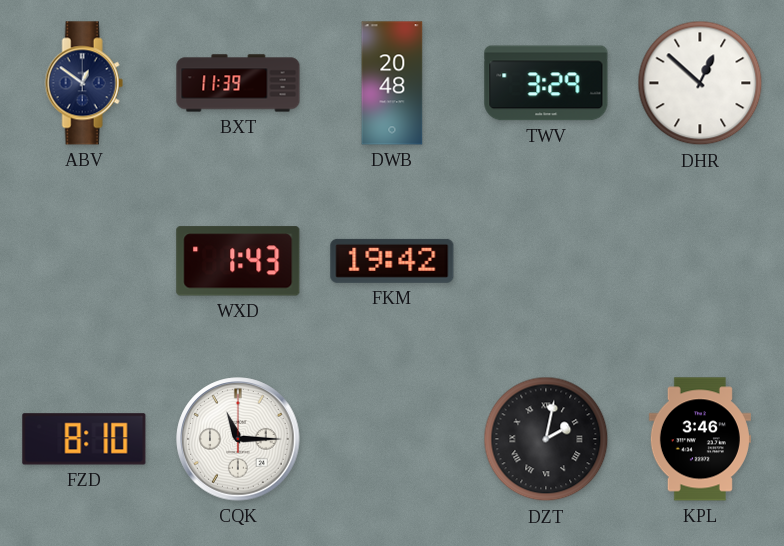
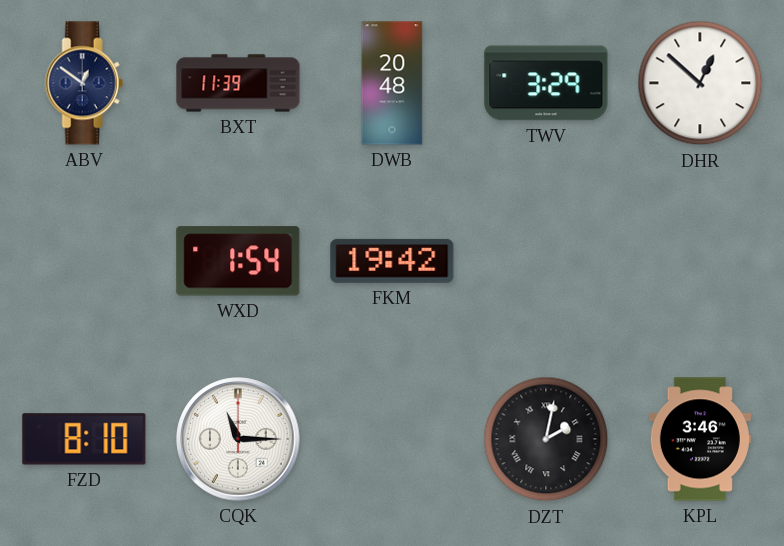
WXD: 1:43 -> 1:54
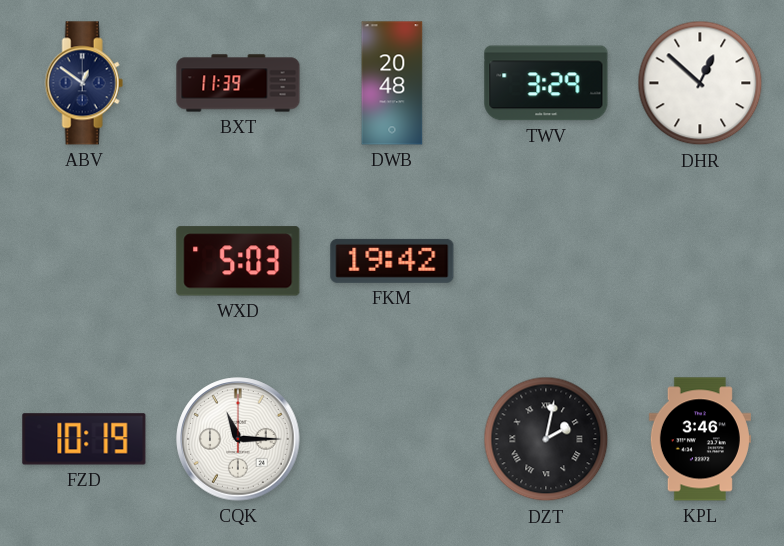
WXD: 1:54 -> 5:03
FZD: 8:10 -> 10:19
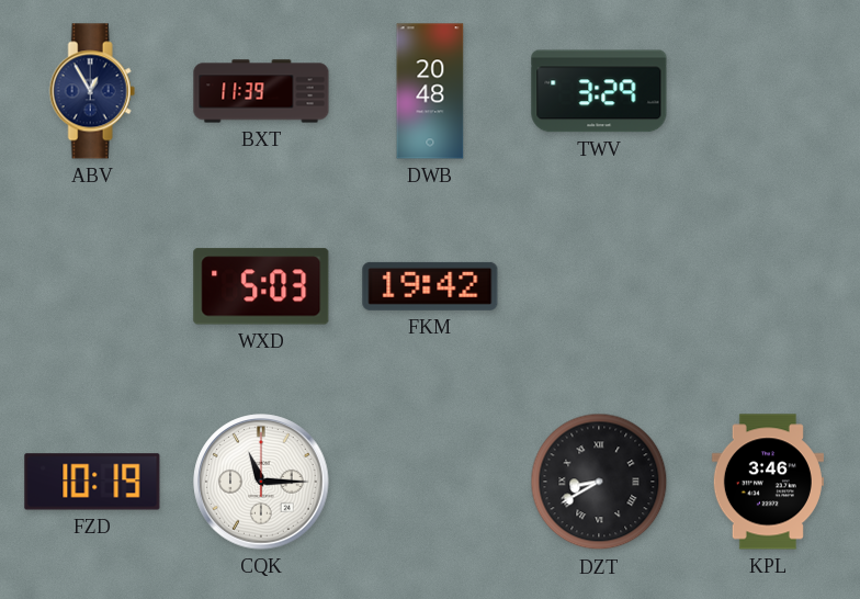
ABV: 12:51 -> 12:55
DHR: 12:52 -> none
DZT: 2:02 -> 8:40
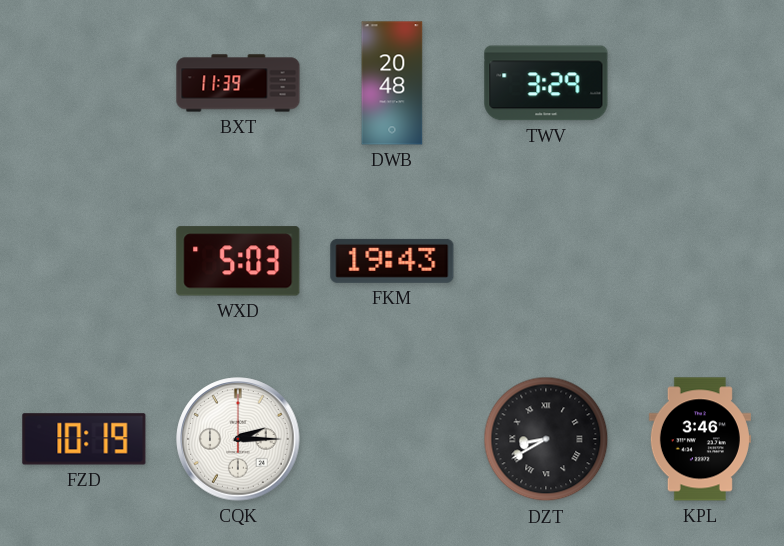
ABV: 12:55 -> none
FKM: 19:42 -> 19:43
CQK: 11:15 -> 2:15
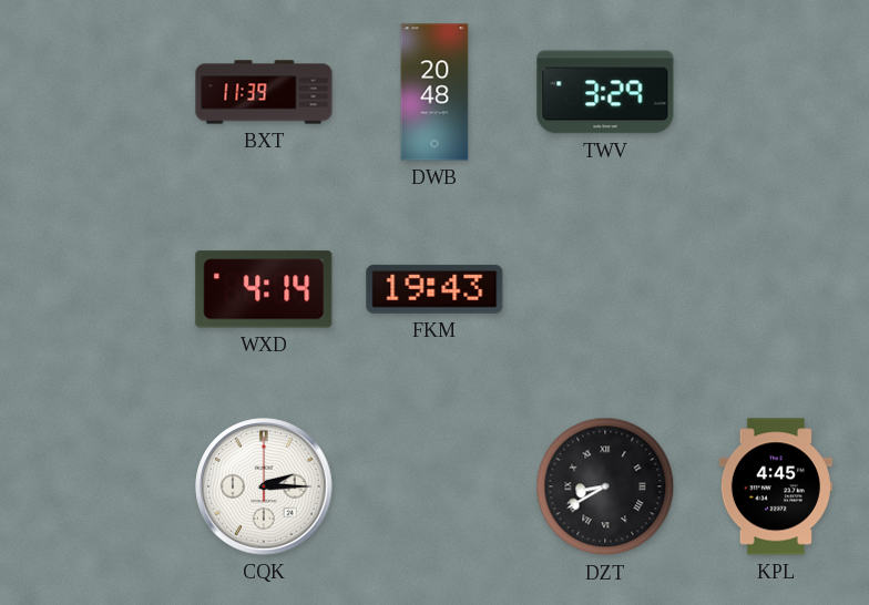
WXD: 5:03 -> 4:14
FZD: 10:19 -> none
KPL: 3:46 -> 4:45
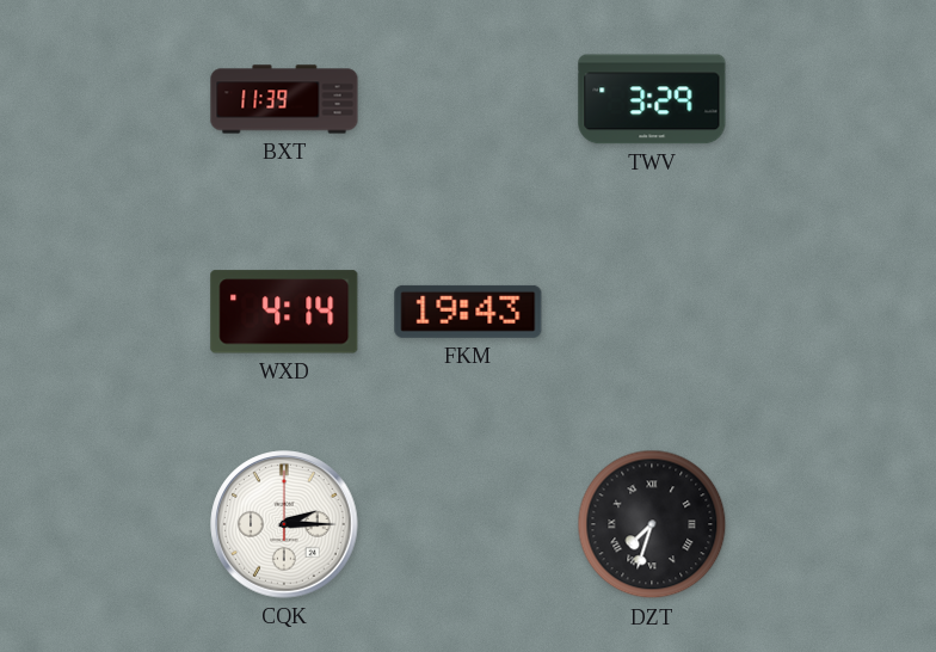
DWB: 20:48 -> none
DZT: 8:40 -> 7:33
KPL: 4:45 -> none
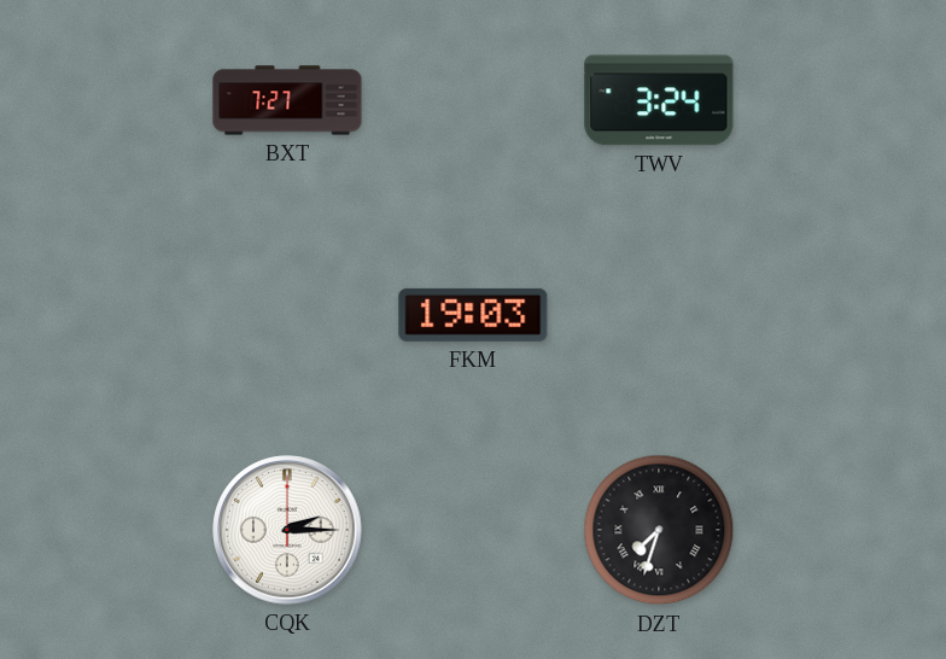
BXT: 11:39 -> 7:27
TWV: 3:29 -> 3:24
WXD: 4:14 -> none
FKM: 19:43 -> 19:03
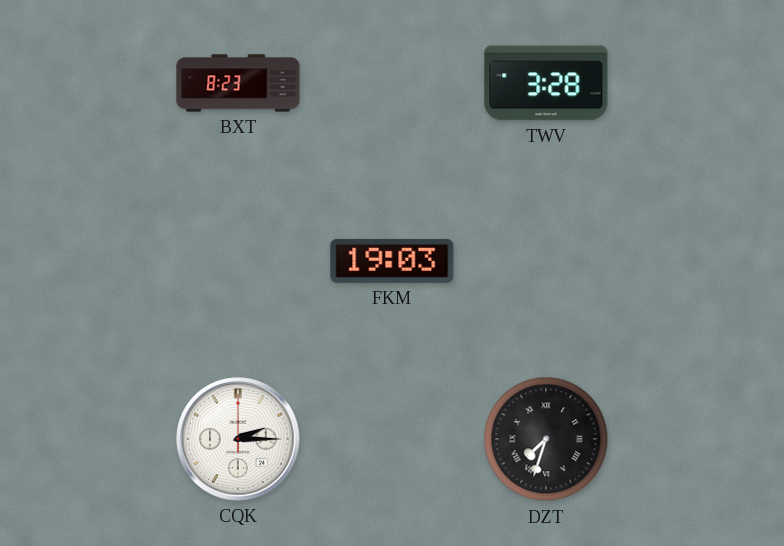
BXT: 7:27 -> 8:23
TWV: 3:24 -> 3:28
